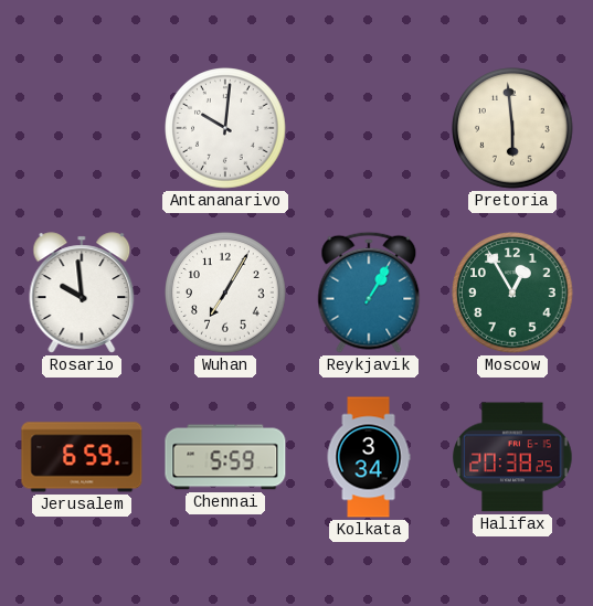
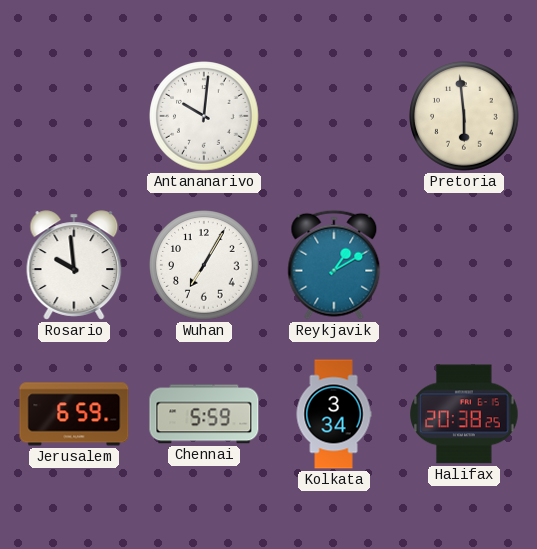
Reykjavik: 1:05 -> 1:10
Moscow: 12:55 -> none
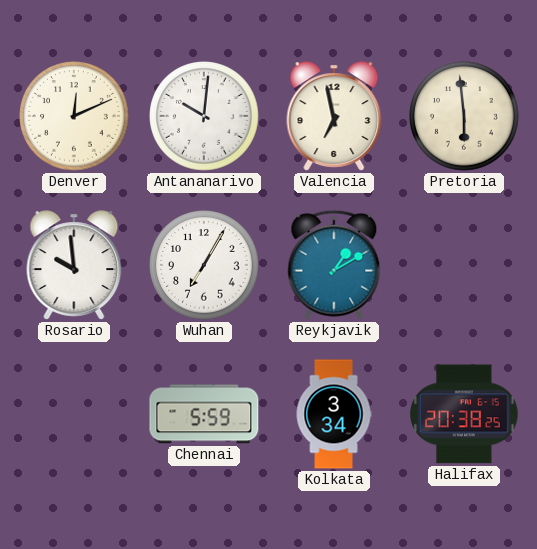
Denver: none -> 12:11
Valencia: none -> 6:58
Jerusalem: 6:59 -> none
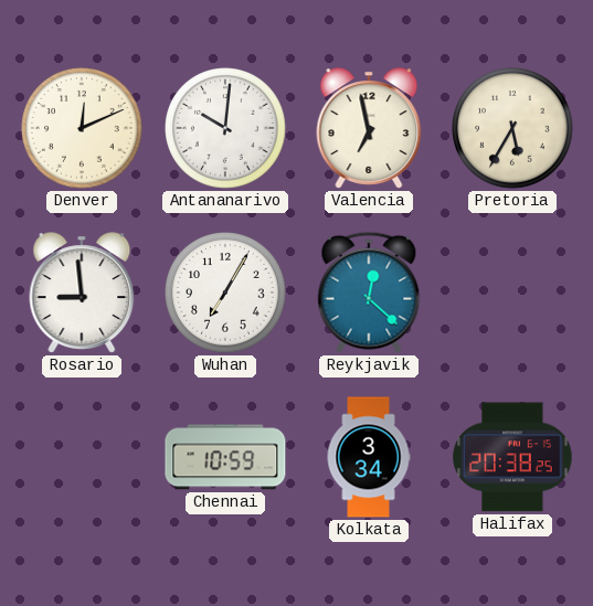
Pretoria: 5:59 -> 5:35
Rosario: 9:59 -> 8:59
Reykjavik: 1:10 -> 12:22
Chennai: 5:59 -> 10:59
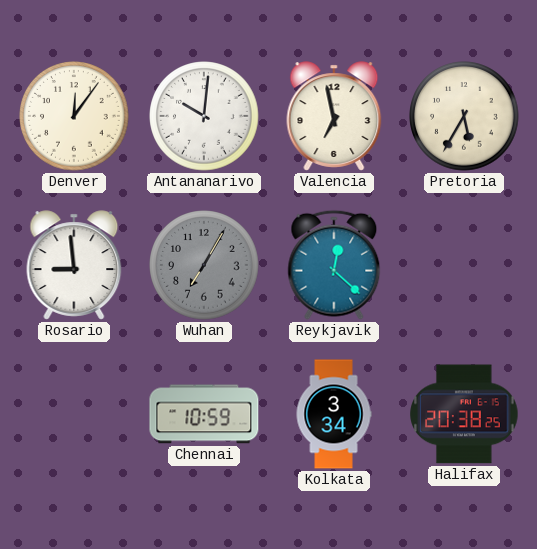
Denver: 12:11 -> 12:06
Wuhan dial: white -> grey
